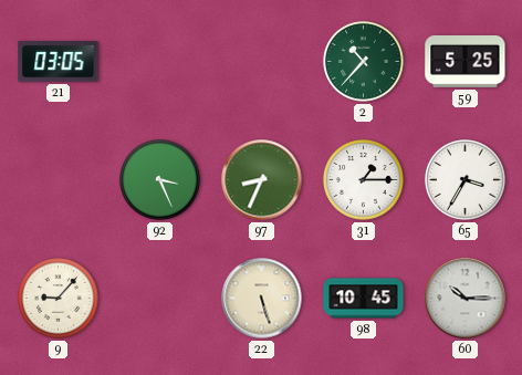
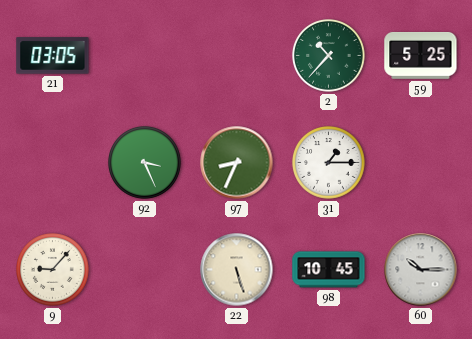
65: 3:35 -> none
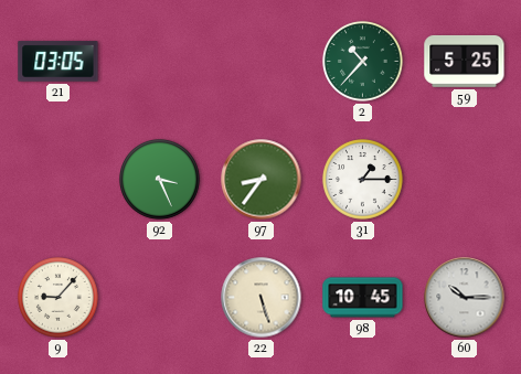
97: 8:34 -> 8:36
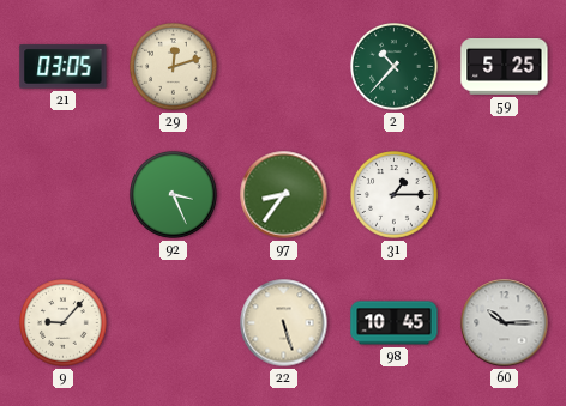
29: none -> 12:12
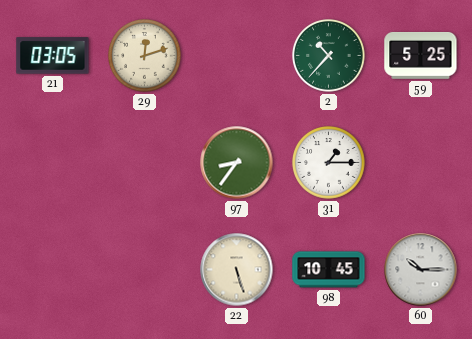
92: 3:26 -> none
9: 9:07 -> none
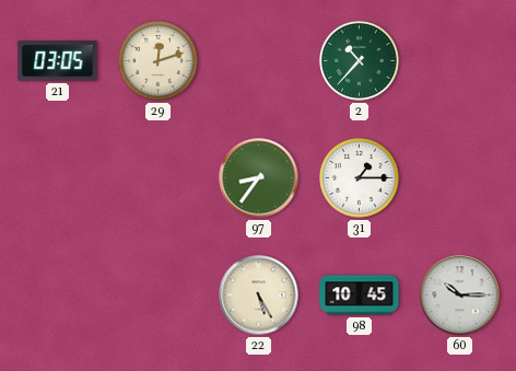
59: 5:25 -> none
22: 5:27 -> 5:25
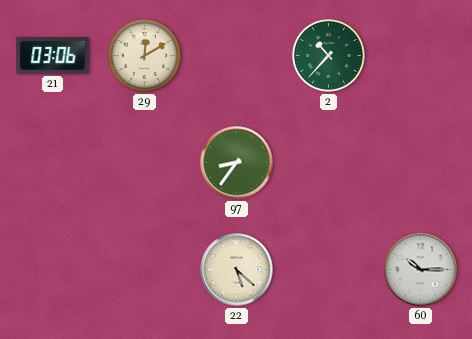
21: 03:05 -> 03:06
29: 12:12 -> 12:10
31: 1:15 -> none
22: 5:25 -> 5:22
98: 10:45 -> none
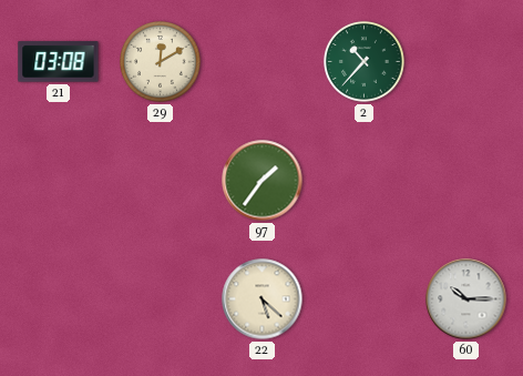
21: 03:06 -> 03:08
97: 8:36 -> 1:36
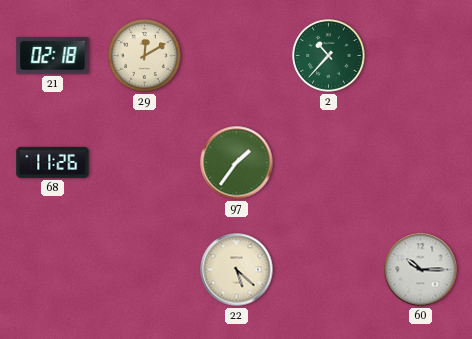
21: 03:08 -> 02:18
68: none -> 11:26
